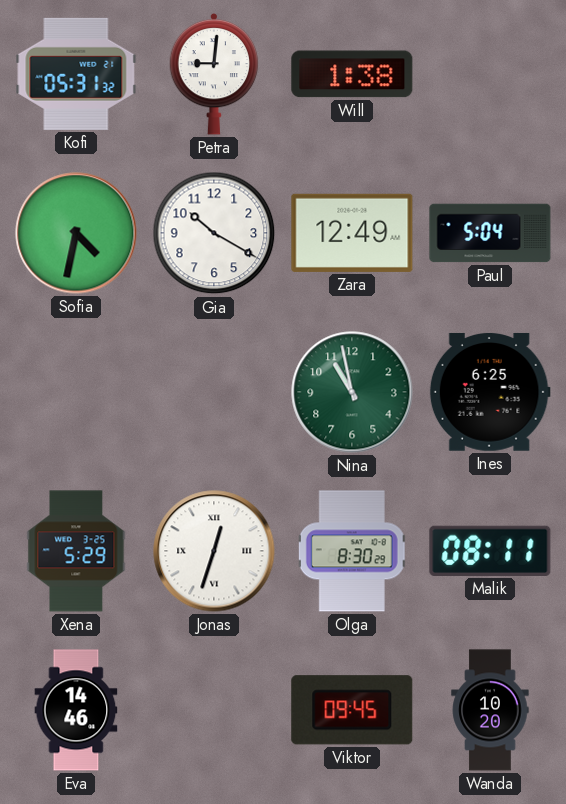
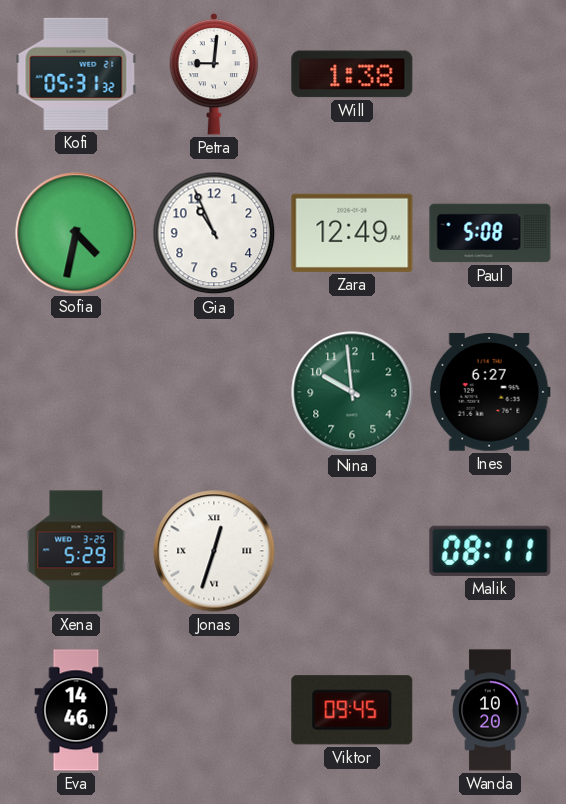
Gia: 10:20 -> 10:56
Paul: 5:04 -> 5:08
Nina: 10:58 -> 9:59
Ines: 6:25 -> 6:27
Olga: 8:30 -> none
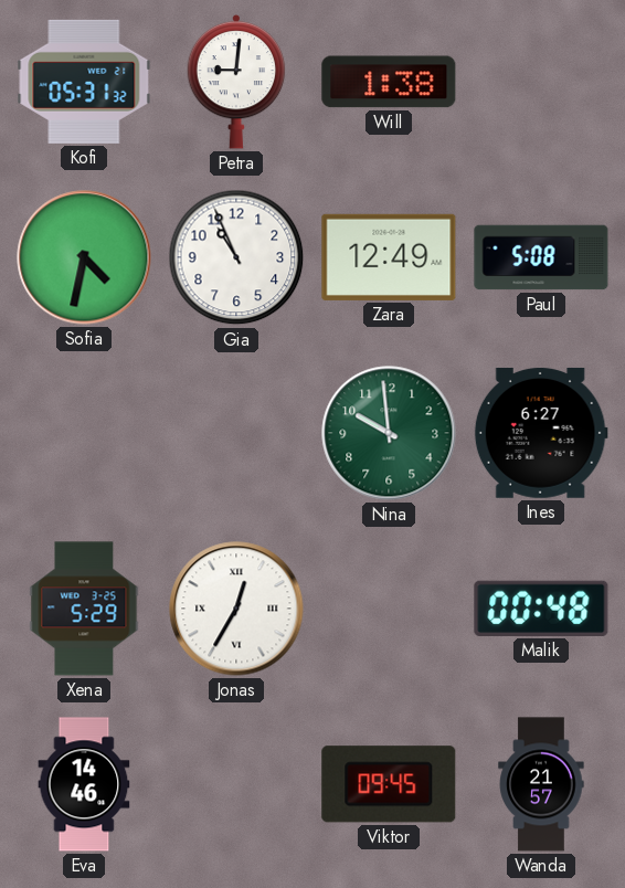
Jonas: 12:33 -> 12:35
Malik: 08:11 -> 00:48
Wanda: 10:20 -> 21:57
